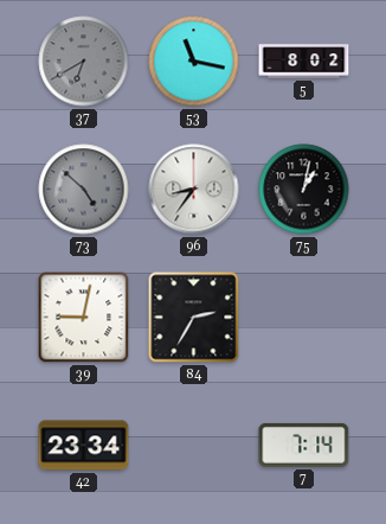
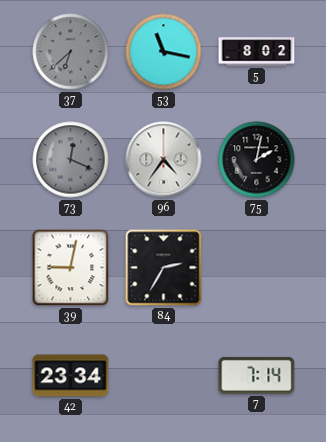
37: 6:40 -> 6:38
73: 4:52 -> 12:19
96: 8:36 -> 4:36
75: 1:02 -> 2:02
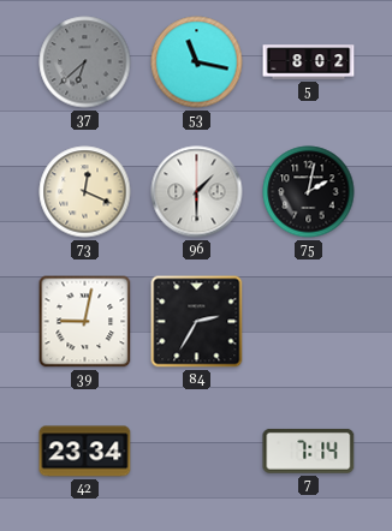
73 dial: grey -> cream
96: 4:36 -> 1:30
